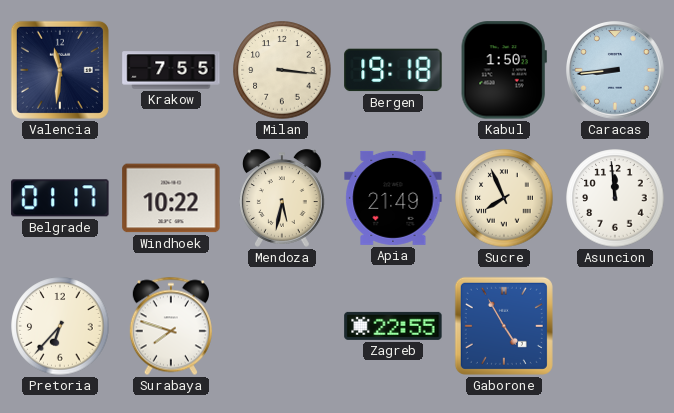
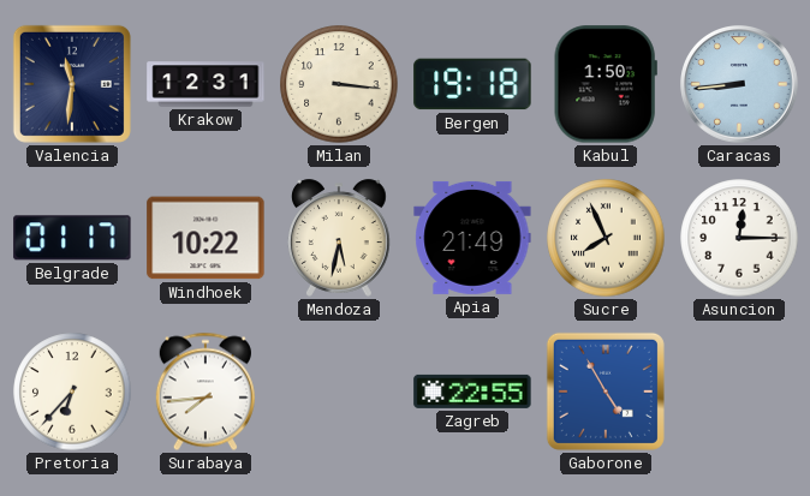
Krakow: 7:55 -> 12:31
Asuncion: 11:59 -> 12:15
Surabaya: 7:48 -> 7:44
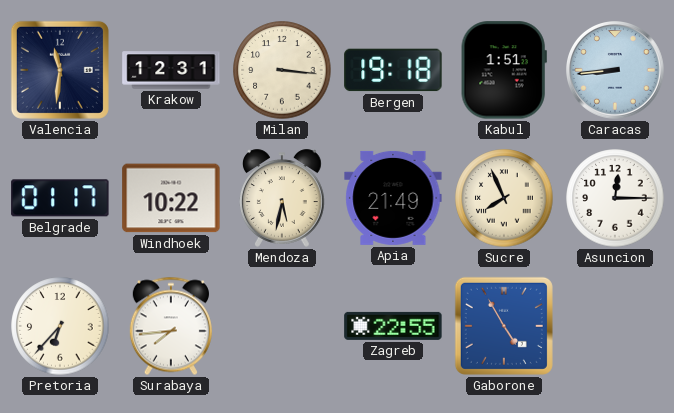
Kabul: 1:50 -> 1:51
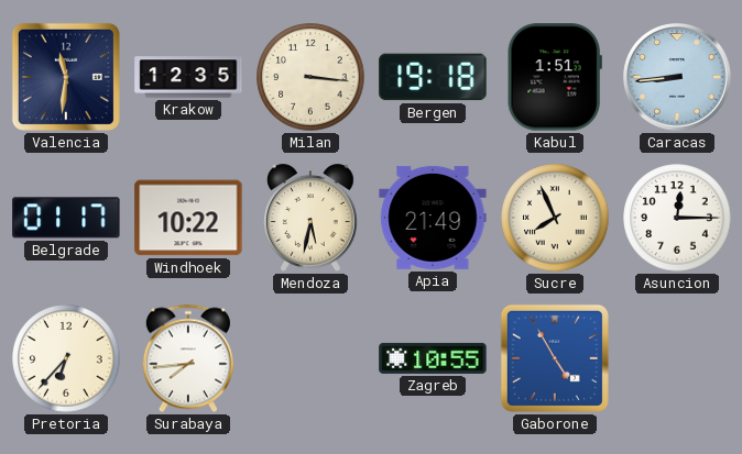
Krakow: 12:31 -> 12:35
Zagreb: 22:55 -> 10:55
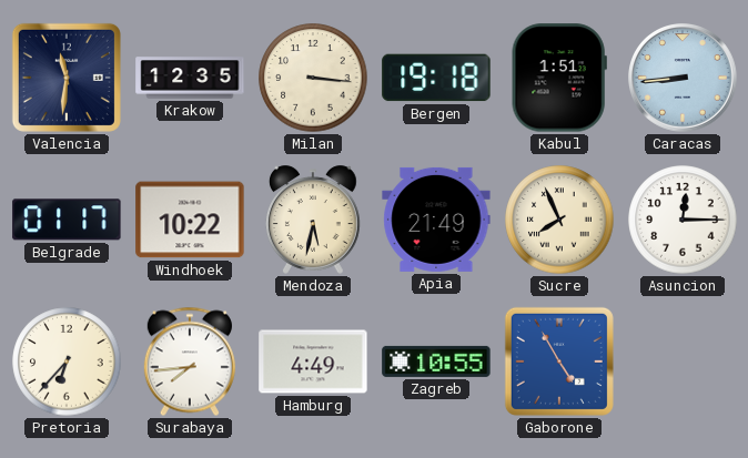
Hamburg: none -> 4:49
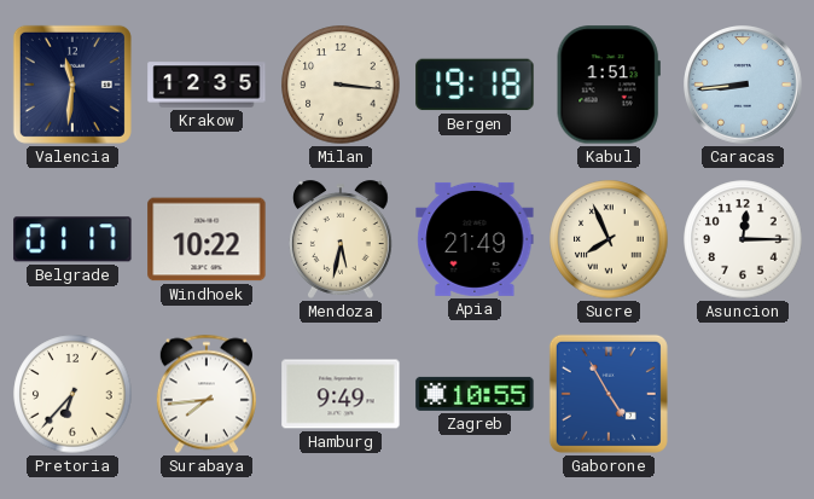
Hamburg: 4:49 -> 9:49
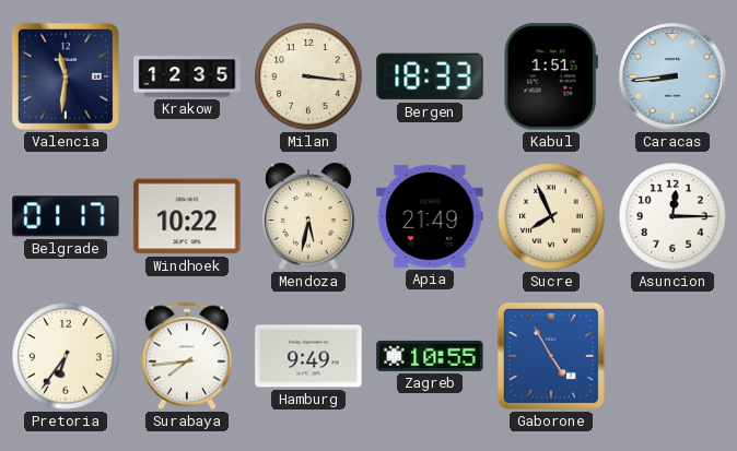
Bergen: 19:18 -> 18:33
Pretoria: 6:37 -> 6:36
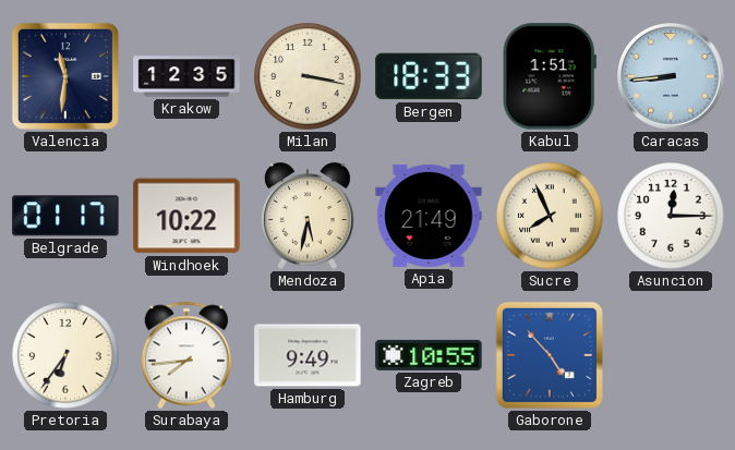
Milan: 3:16 -> 3:17
Gaborone: 4:55 -> 4:53
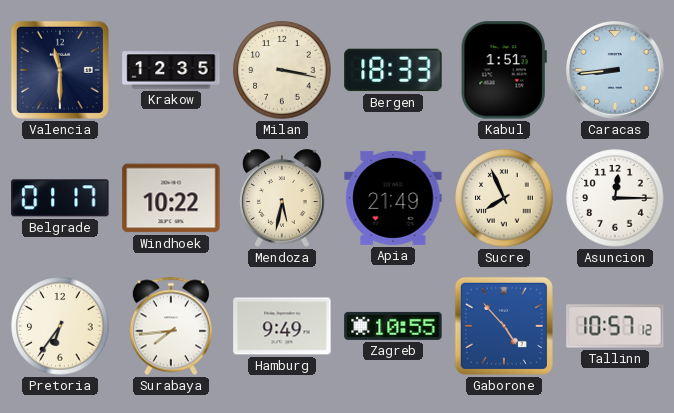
Valencia: 11:31 -> 11:30
Tallinn: none -> 10:57
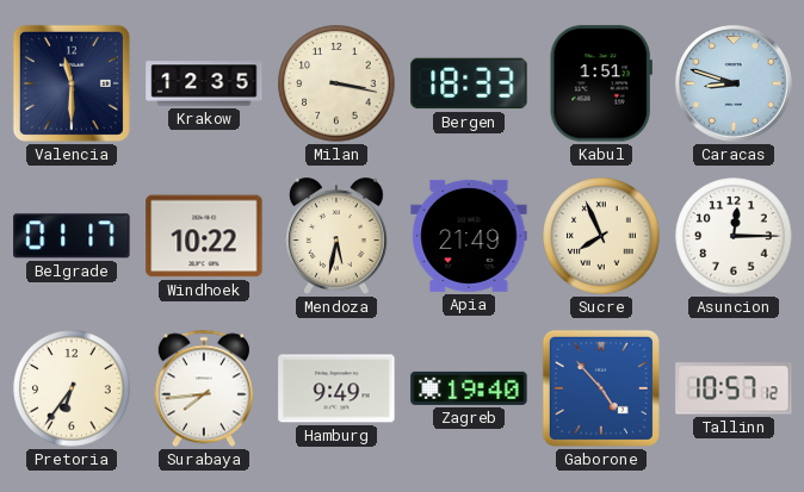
Caracas: 8:44 -> 8:48
Zagreb: 10:55 -> 19:40
